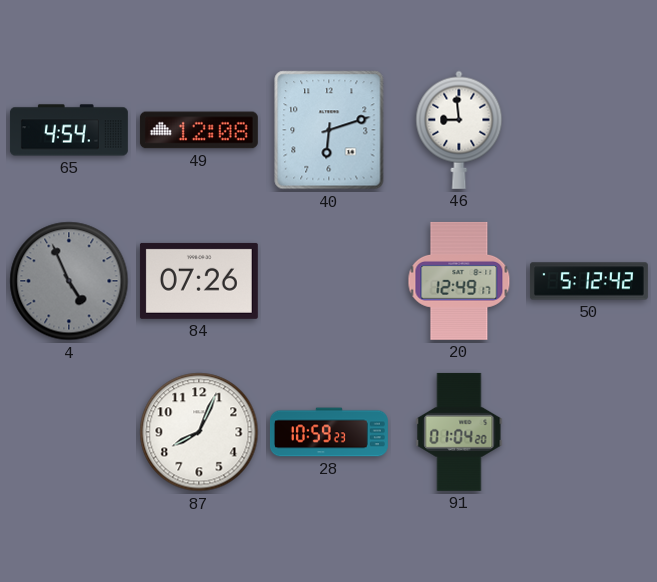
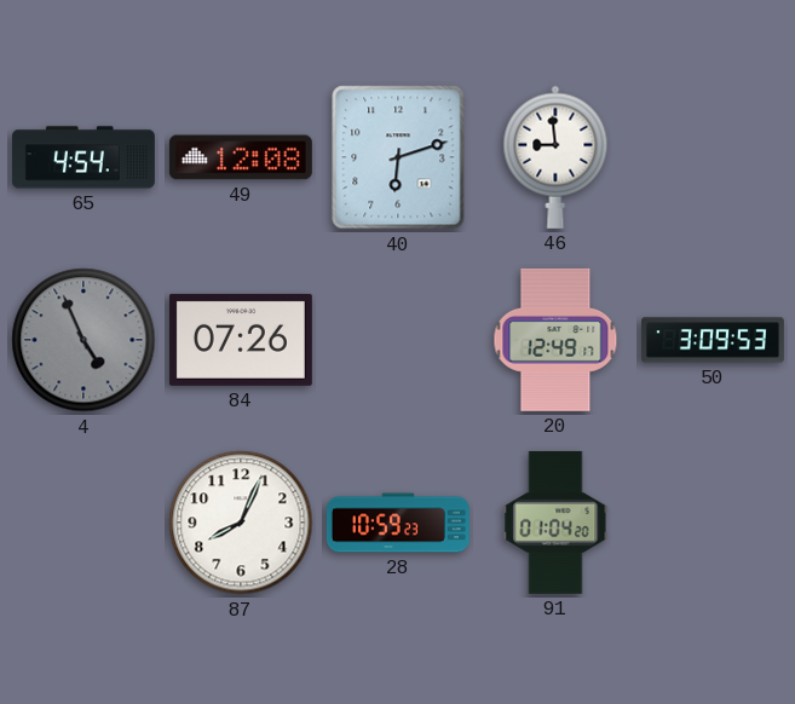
50: 5:12 -> 3:09
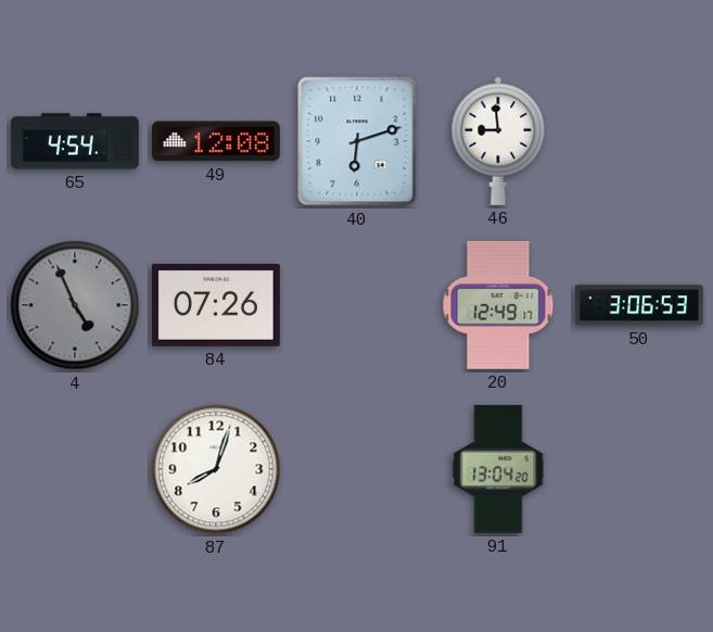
50: 3:09 -> 3:06
87: 8:04 -> 8:03
28: 10:59 -> none
91: 01:04 -> 13:04
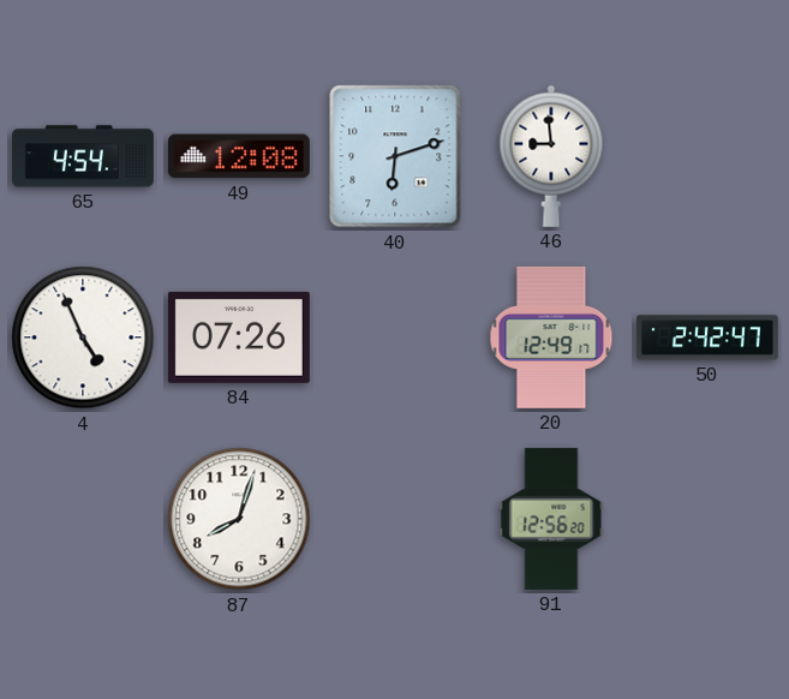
4 dial: grey -> white
50: 3:06 -> 2:42
91: 13:04 -> 12:56
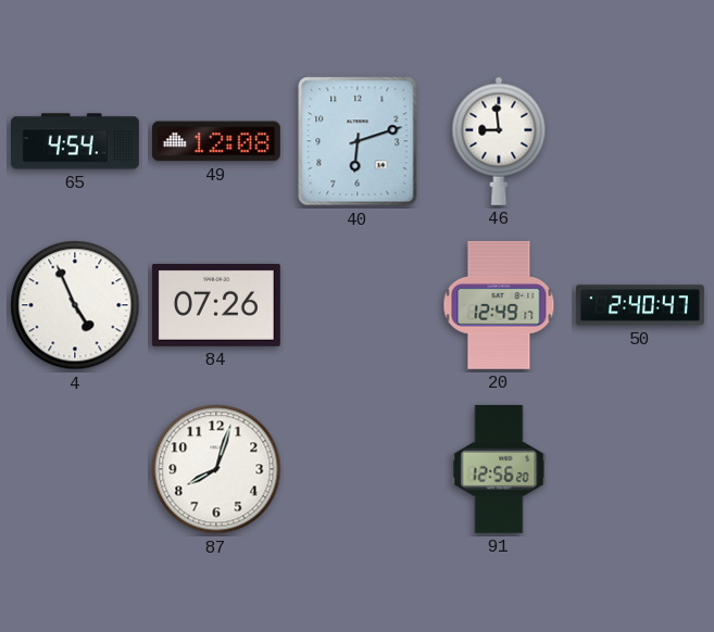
50: 2:42 -> 2:40
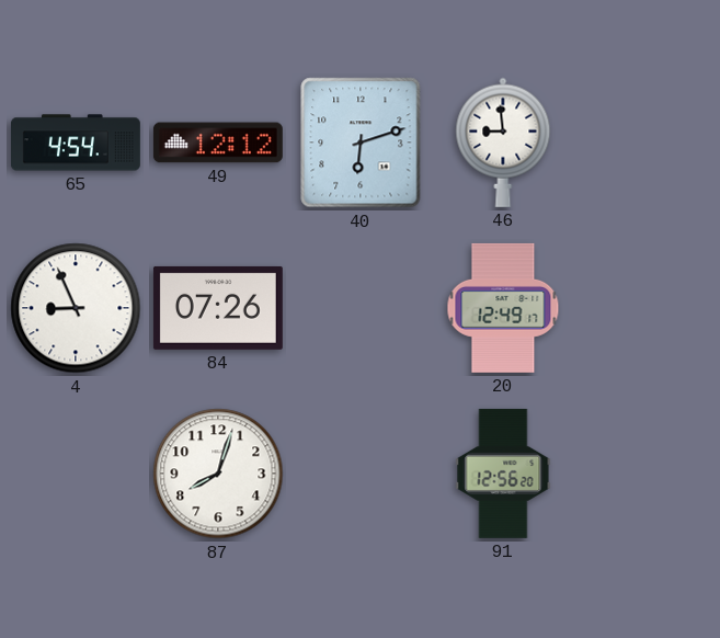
49: 12:08 -> 12:12
4: 4:56 -> 8:56
50: 2:40 -> none
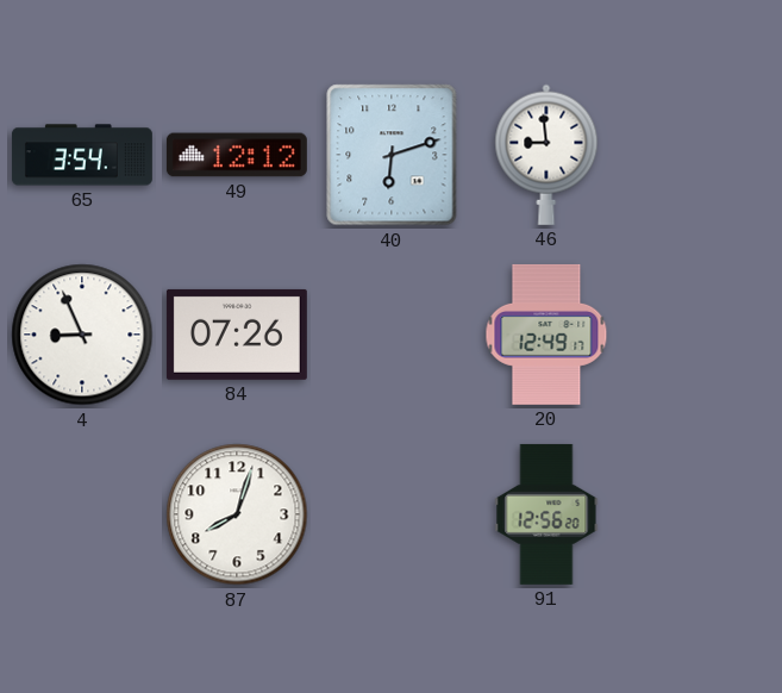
65: 4:54 -> 3:54
